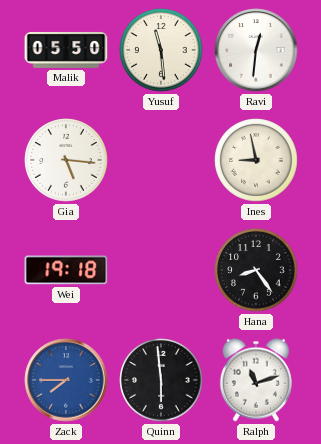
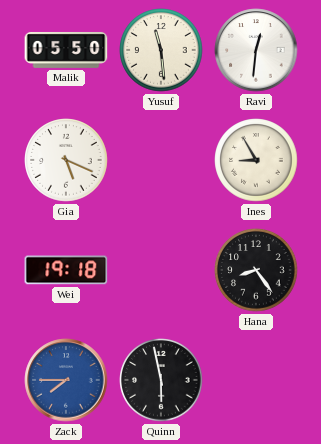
Gia: 5:16 -> 5:19
Ines: 8:58 -> 8:55
Quinn: 5:59 -> 5:58
Ralph: 11:12 -> none
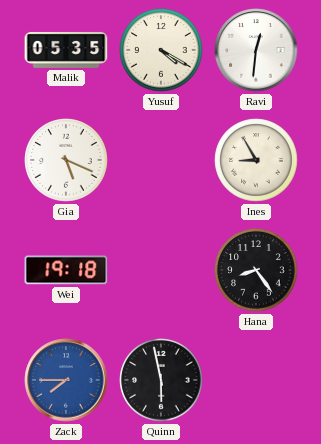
Malik: 05:50 -> 05:35
Yusuf: 11:29 -> 4:20
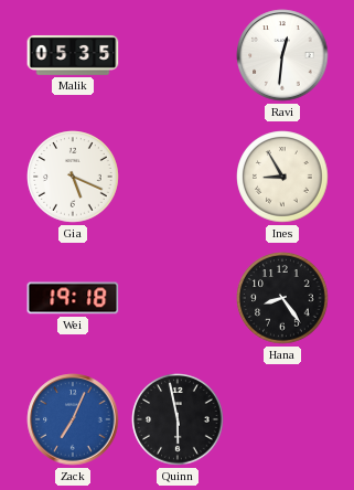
Yusuf: 4:20 -> none
Zack: 7:45 -> 7:04
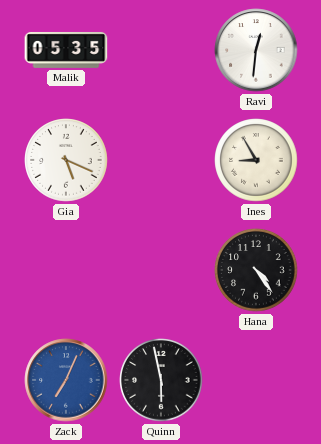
Wei: 19:18 -> none
Hana: 8:24 -> 4:24
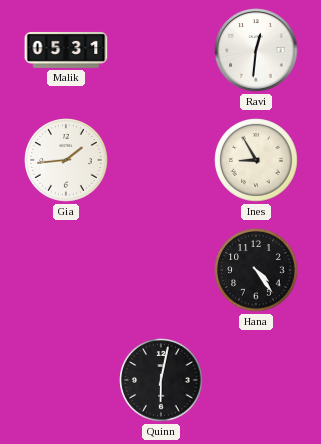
Malik: 05:35 -> 05:31
Gia: 5:19 -> 1:44
Zack: 7:04 -> none
Quinn: 5:58 -> 6:02
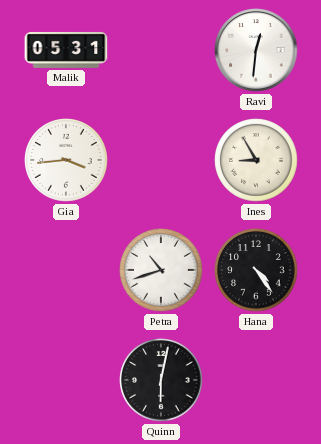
Gia: 1:44 -> 3:44
Petra: none -> 10:42
